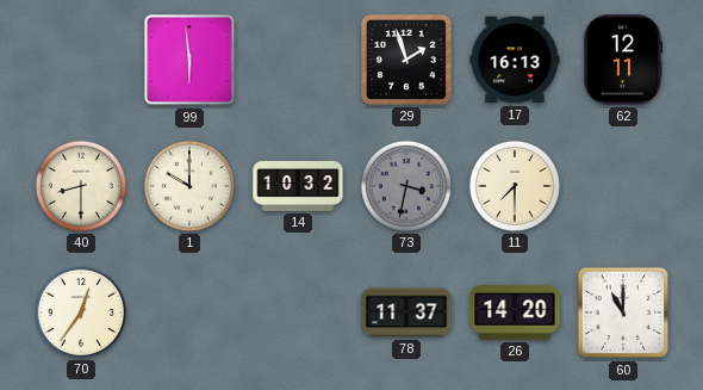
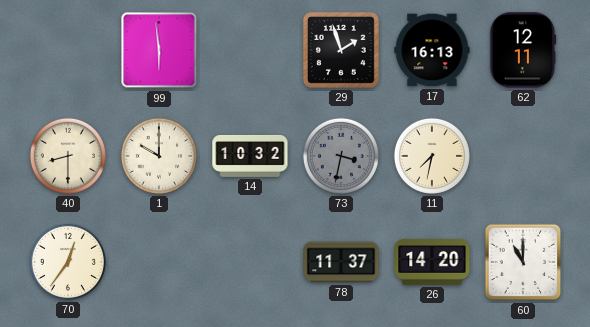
11: 7:30 -> 7:32
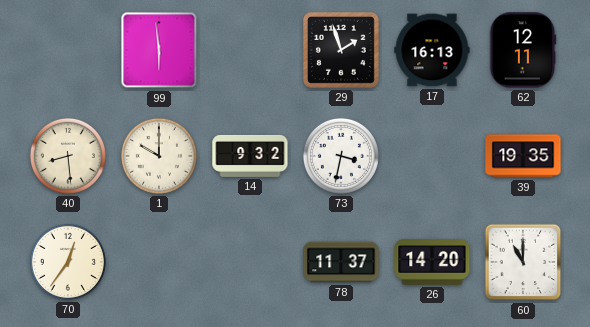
40: 8:30 -> 8:29
14: 10:32 -> 9:32
73 dial: grey -> white
11: 7:32 -> none
39: none -> 19:35
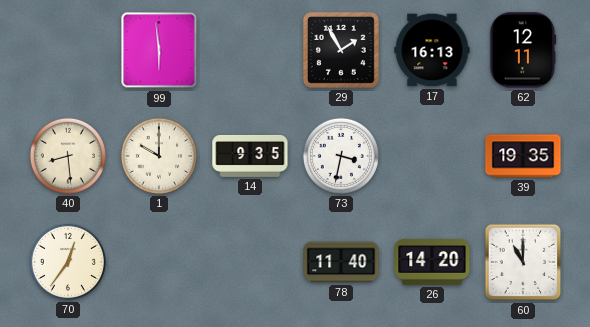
29: 1:57 -> 1:55
14: 9:32 -> 9:35
78: 11:37 -> 11:40
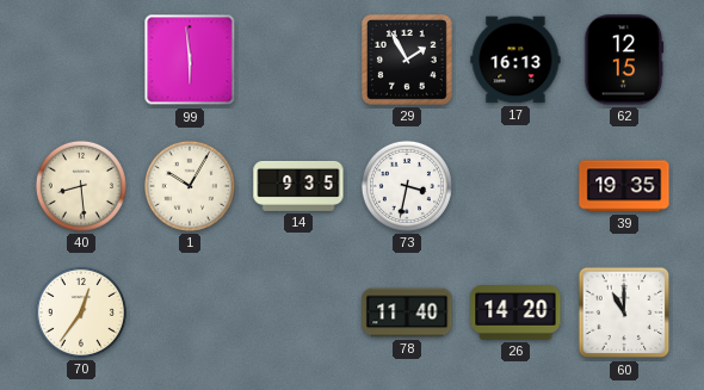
62: 12:11 -> 12:15
1: 10:00 -> 10:05
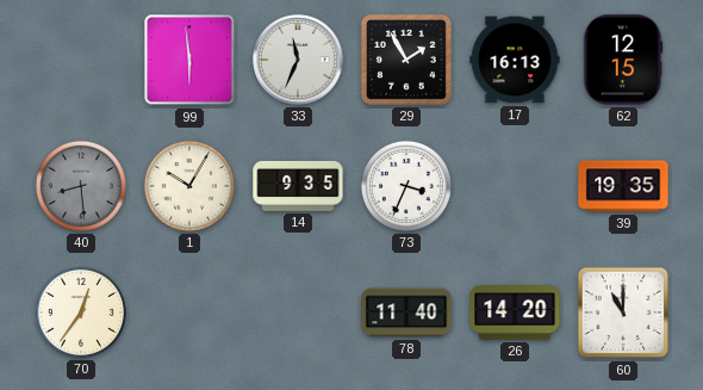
33: none -> 11:34
40 dial: cream -> grey
73: 3:32 -> 3:34
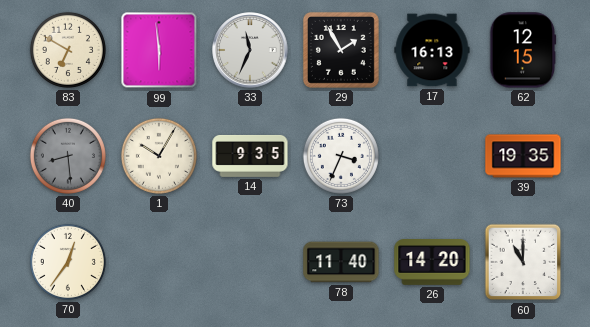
83: none -> 6:50
